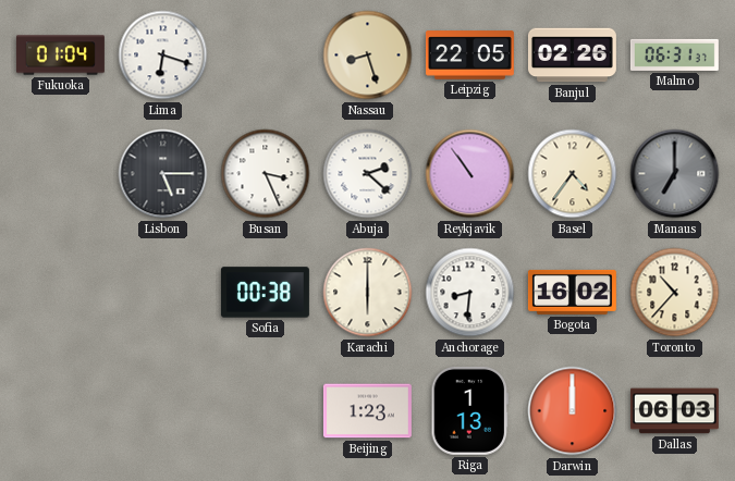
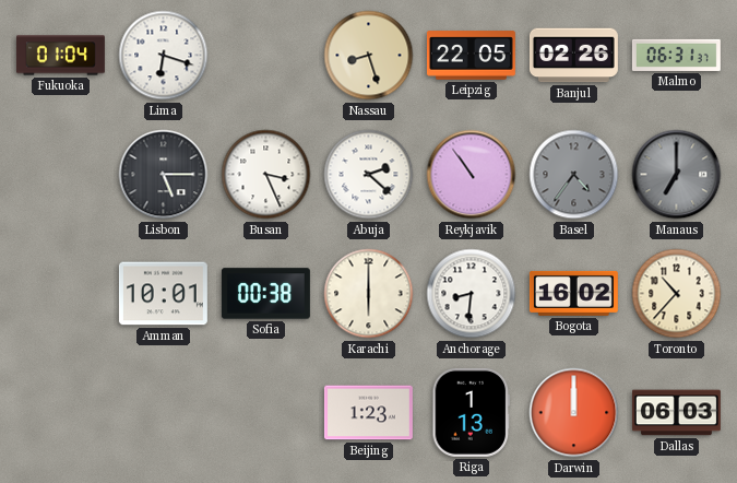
Basel dial: cream -> grey
Amman: none -> 10:01
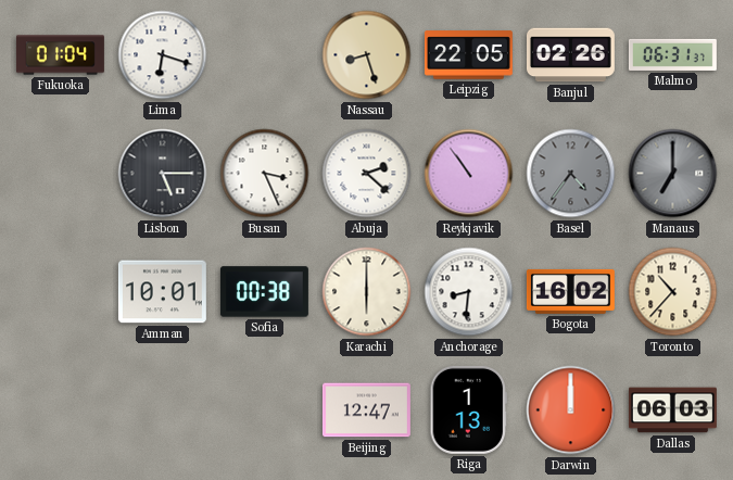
Beijing: 1:23 -> 12:47
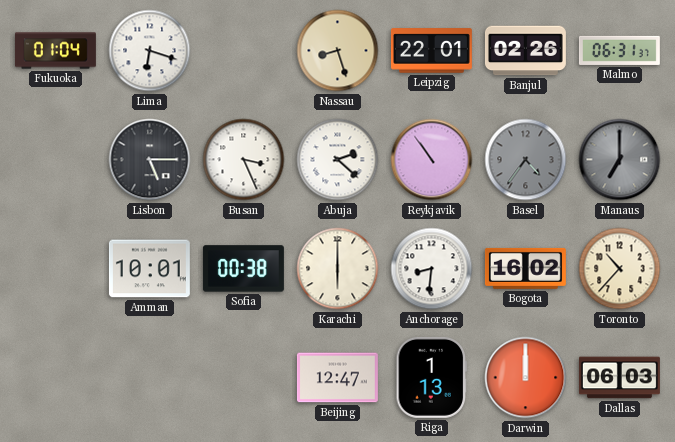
Leipzig: 22:05 -> 22:01
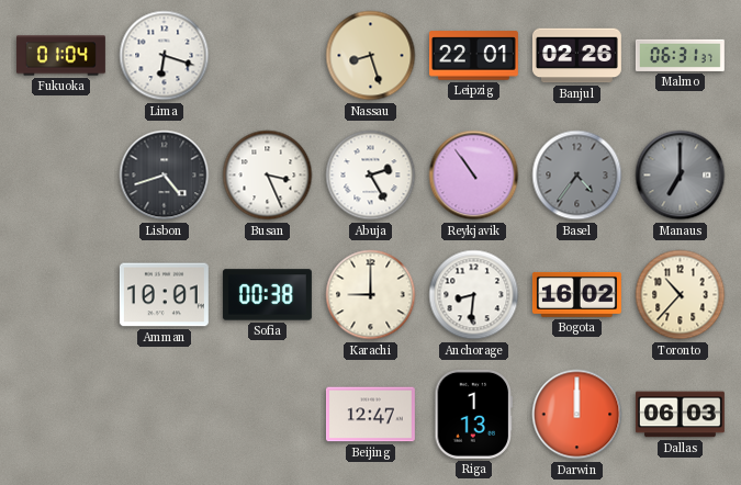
Lisbon: 5:15 -> 4:42
Abuja: 2:22 -> 2:25
Karachi: 6:00 -> 9:00
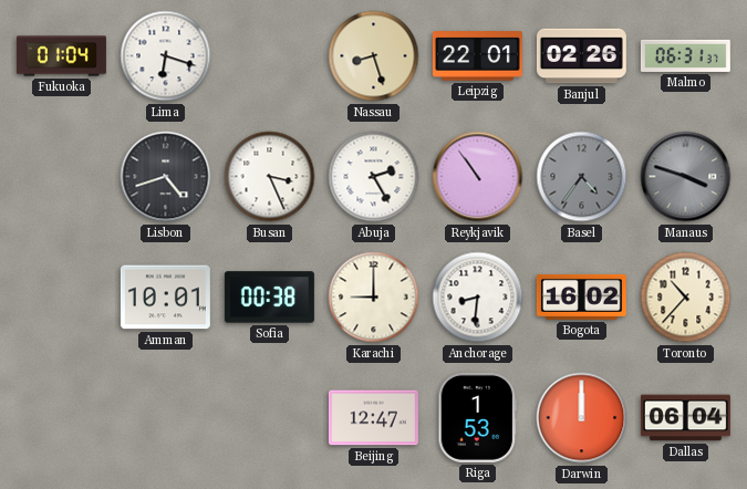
Manaus: 7:00 -> 3:48
Riga: 1:13 -> 1:53
Dallas: 06:03 -> 06:04
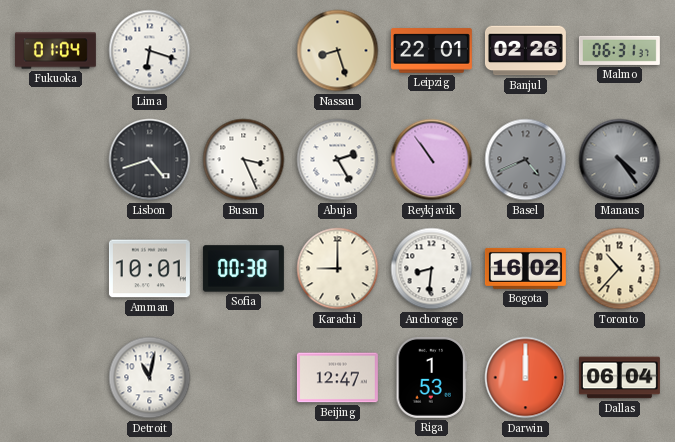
Basel: 4:36 -> 4:41
Manaus: 3:48 -> 4:24
Detroit: none -> 11:02
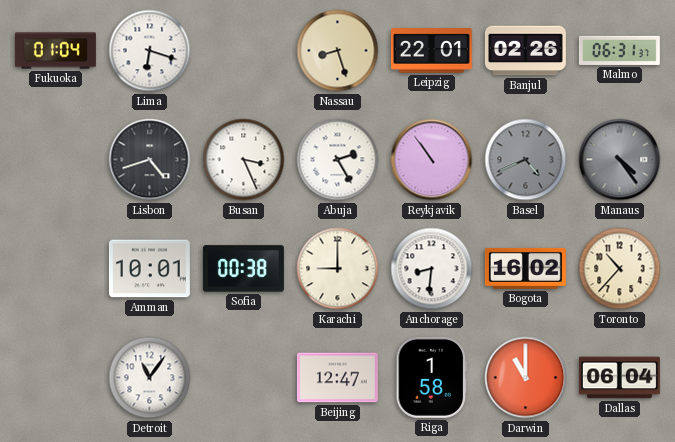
Detroit: 11:02 -> 11:06
Riga: 1:53 -> 1:58
Darwin: 12:00 -> 11:00
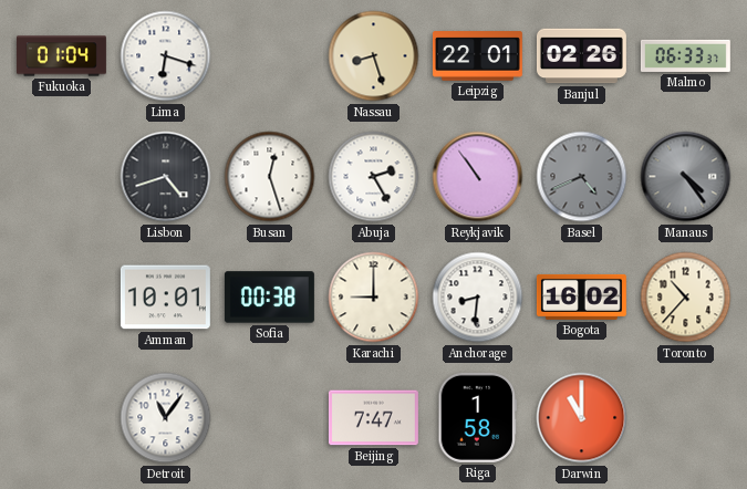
Malmo: 06:31 -> 06:33
Busan: 3:26 -> 12:27
Beijing: 12:47 -> 7:47
Dallas: 06:04 -> none
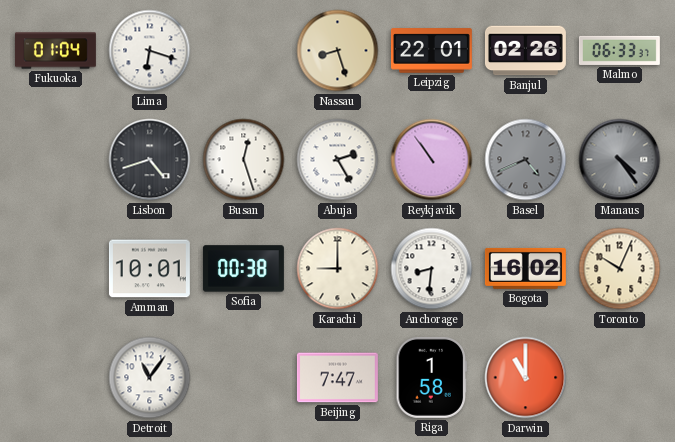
Toronto: 10:37 -> 10:04
